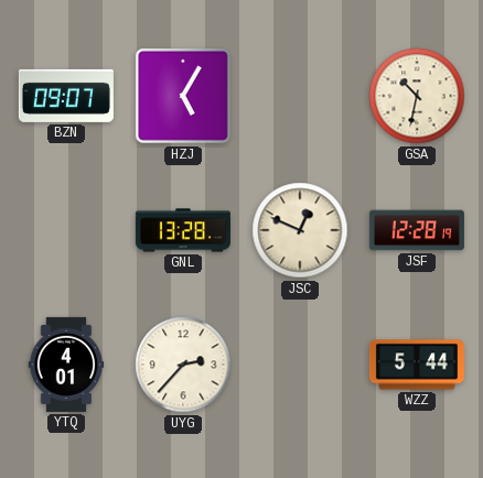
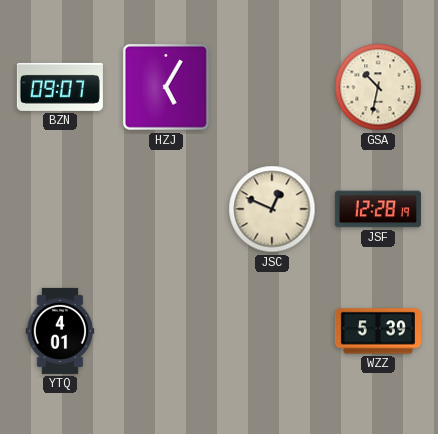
GNL: 13:28 -> none
UYG: 2:37 -> none
WZZ: 5:44 -> 5:39
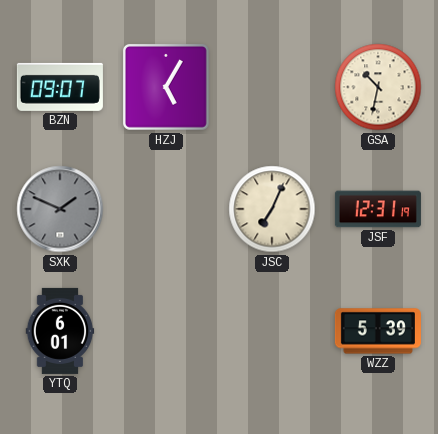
SXK: none -> 1:49
JSC: 12:49 -> 7:04
JSF: 12:28 -> 12:31
YTQ: 4:01 -> 6:01
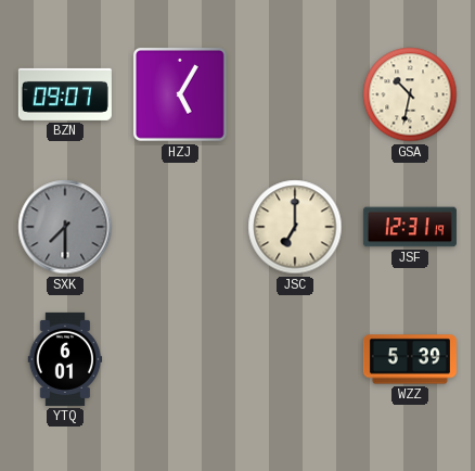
SXK: 1:49 -> 7:30
JSC: 7:04 -> 7:00
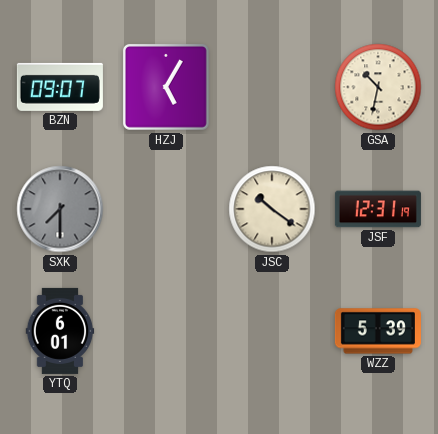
JSC: 7:00 -> 10:21
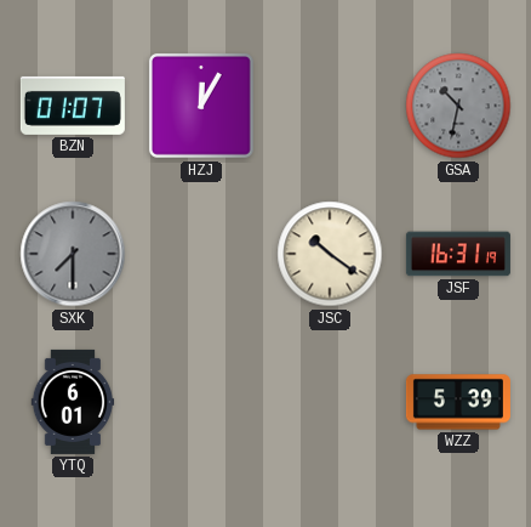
BZN: 09:07 -> 01:07
HZJ: 5:05 -> 12:05
GSA dial: cream -> grey
JSF: 12:31 -> 16:31
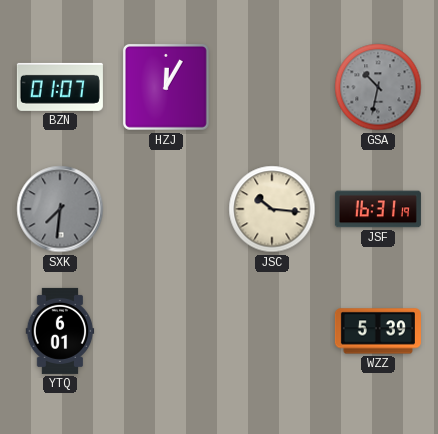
SXK: 7:30 -> 7:31
JSC: 10:21 -> 10:16
